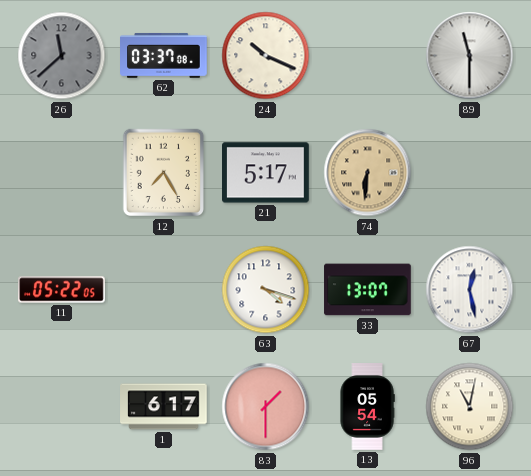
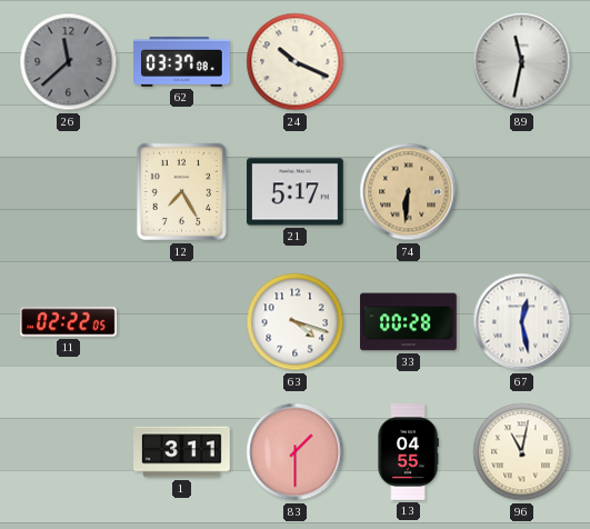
89: 11:30 -> 11:32
11: 05:22 -> 02:22
33: 13:07 -> 00:28
1: 6:17 -> 3:11
13: 05:54 -> 04:55
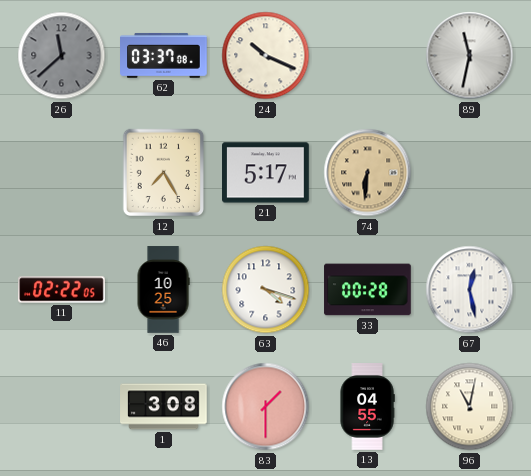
46: none -> 10:25
1: 3:11 -> 3:08
